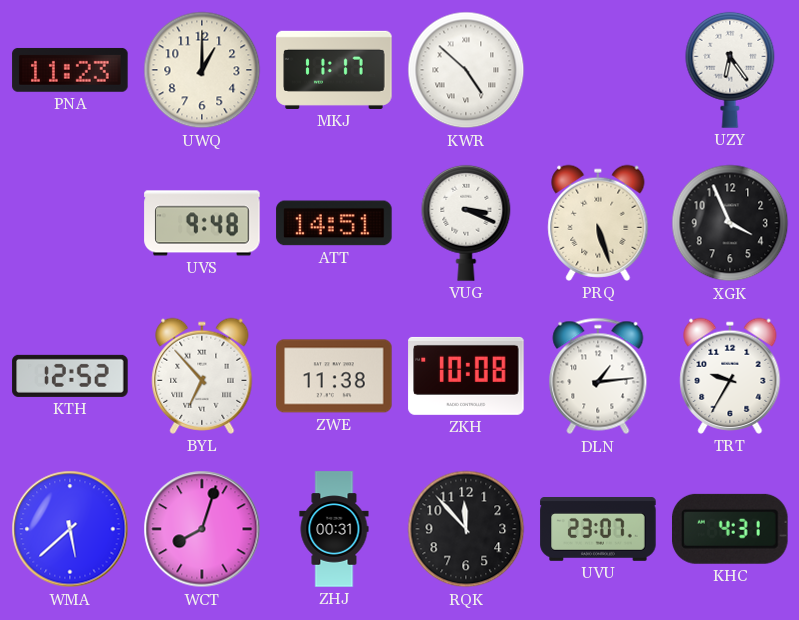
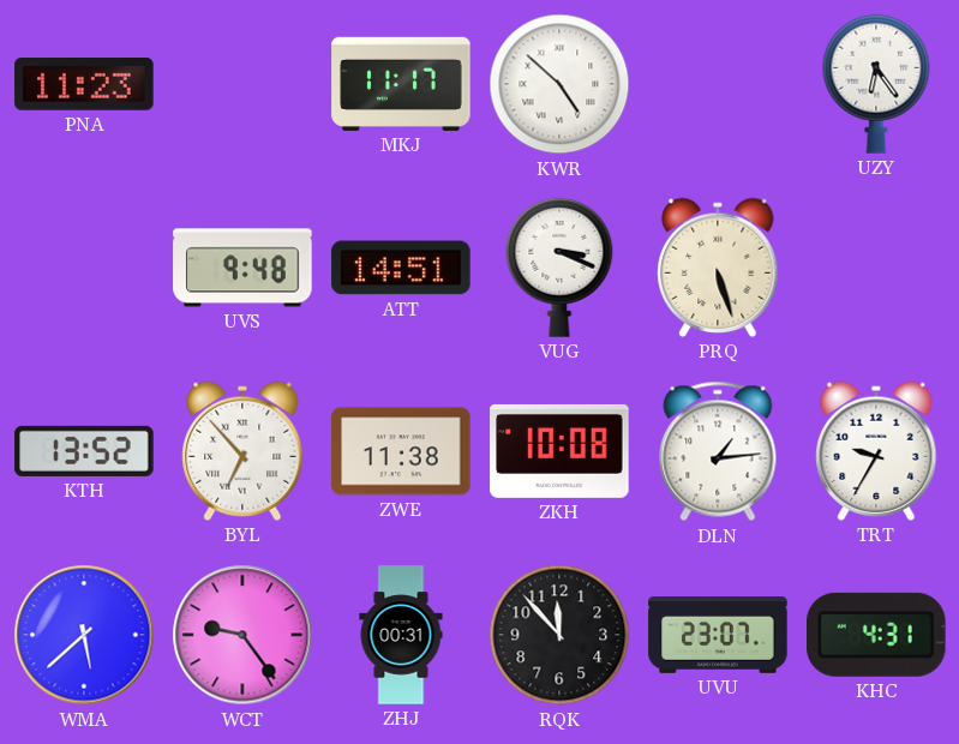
UWQ: 1:00 -> none
XGK: 3:56 -> none
KTH: 12:52 -> 13:52
WCT: 8:03 -> 9:24
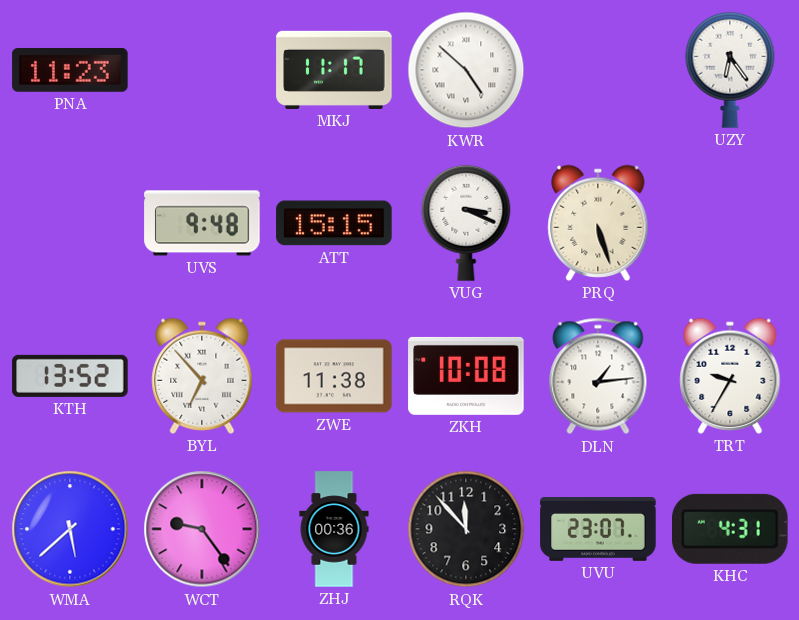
ATT: 14:51 -> 15:15
ZHJ: 00:31 -> 00:36
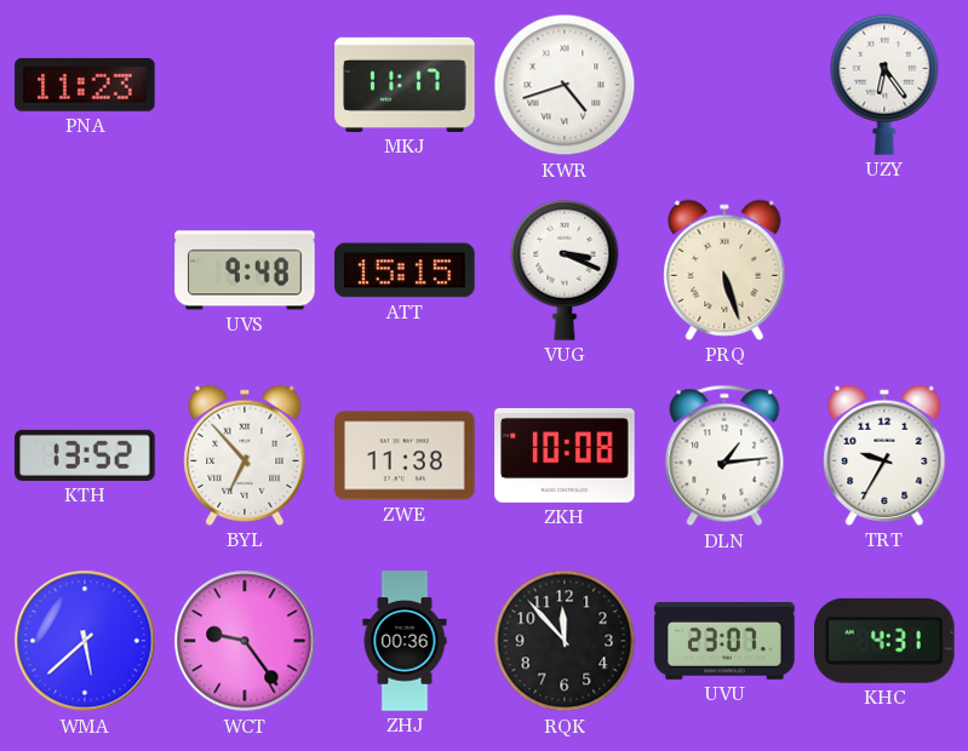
KWR: 4:52 -> 4:42
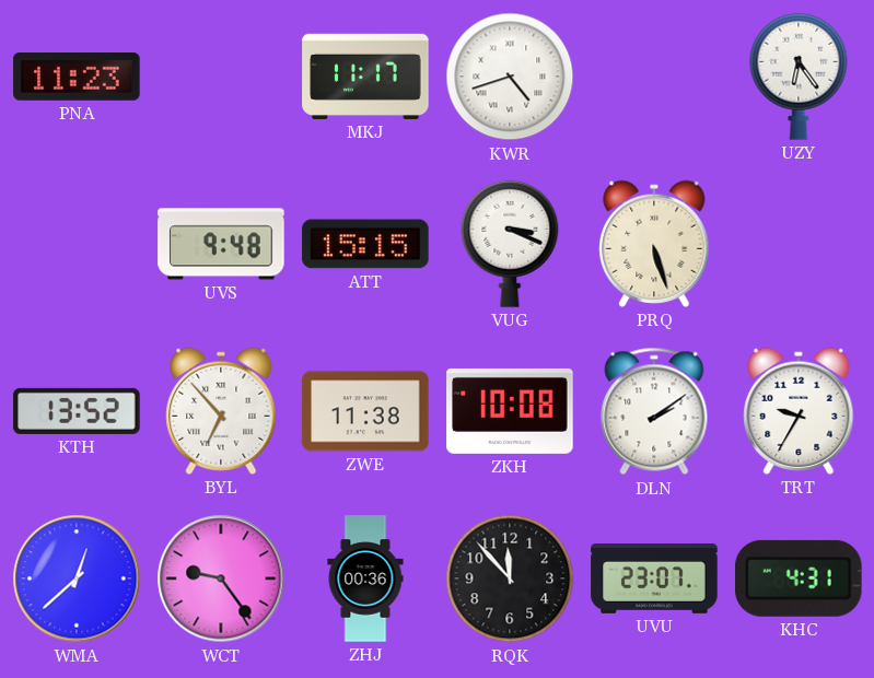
DLN: 1:14 -> 2:09
WMA: 5:38 -> 12:38
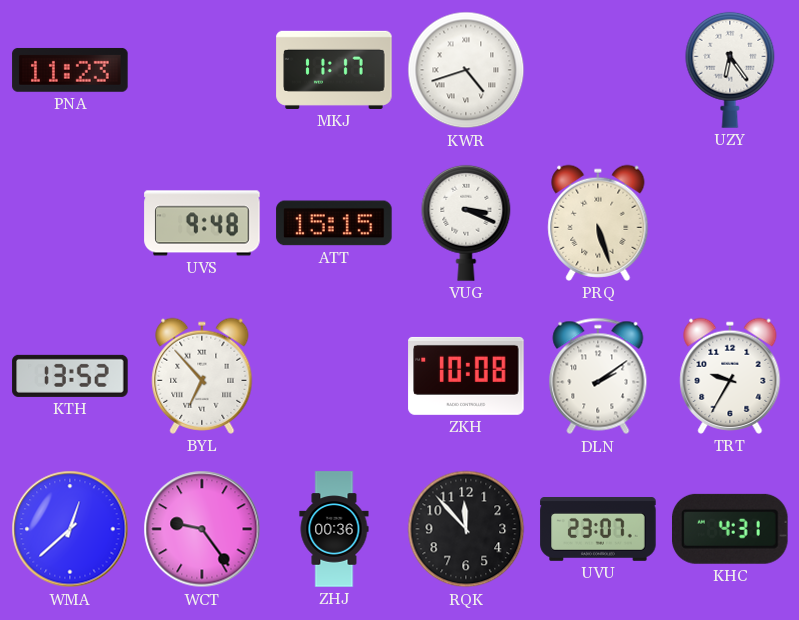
ZWE: 11:38 -> none
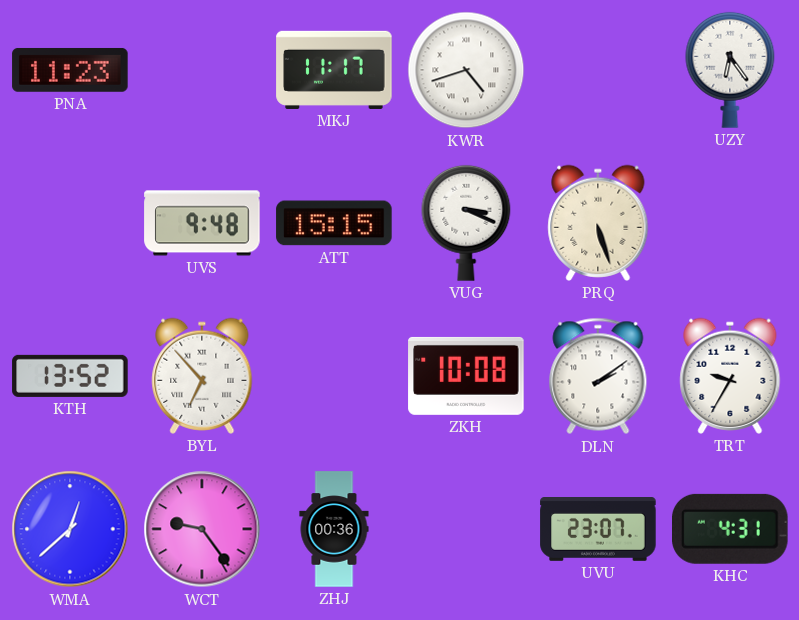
RQK: 11:53 -> none
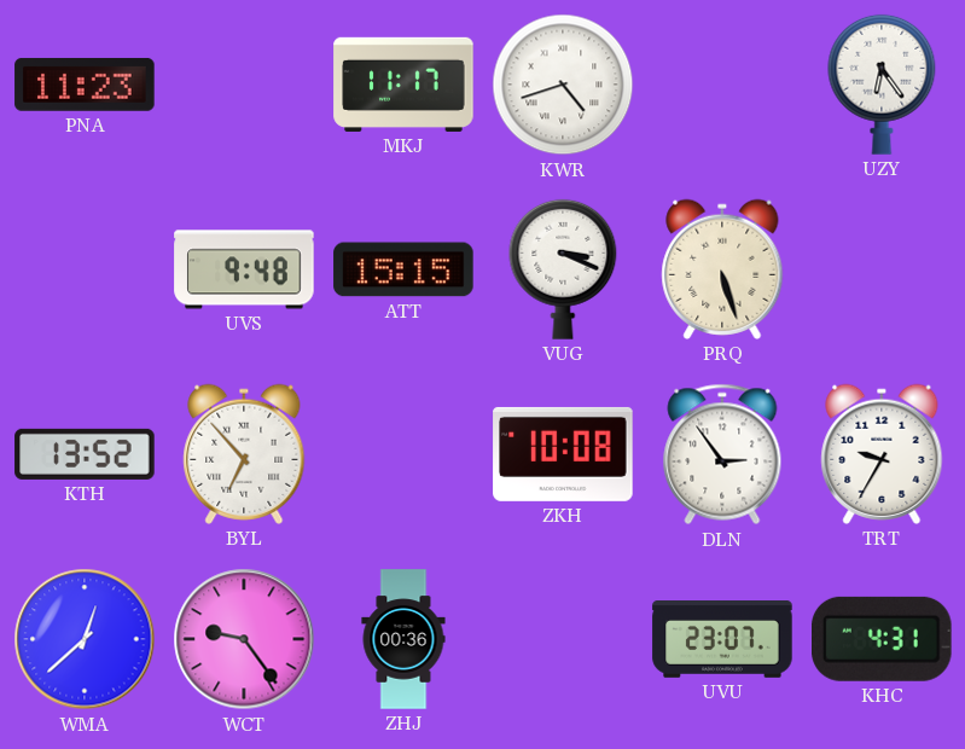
DLN: 2:09 -> 2:54
